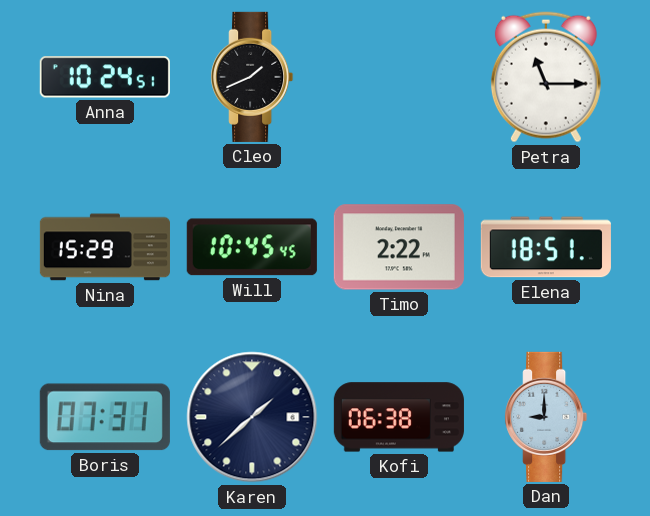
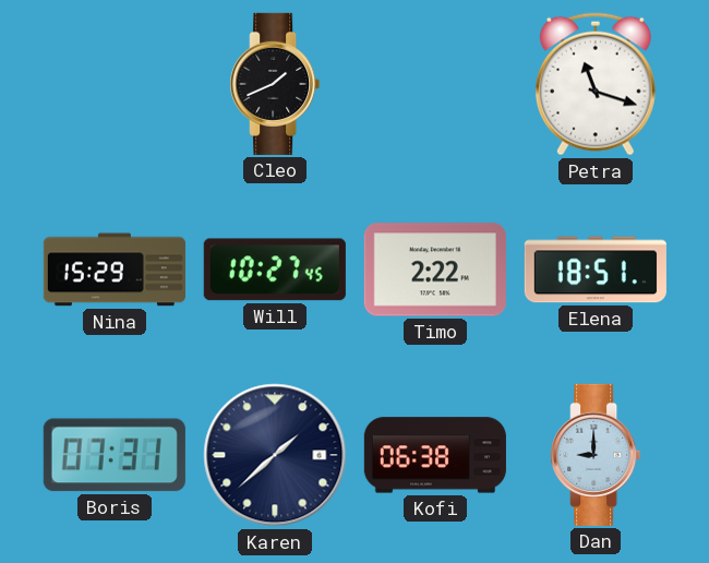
Anna: 10:24 -> none
Petra: 11:15 -> 11:18
Will: 10:45 -> 10:27
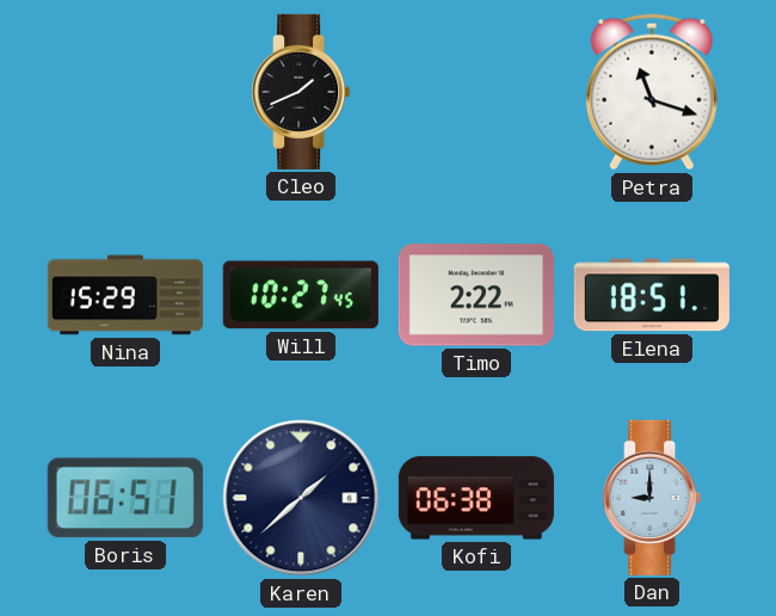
Boris: 07:31 -> 06:51
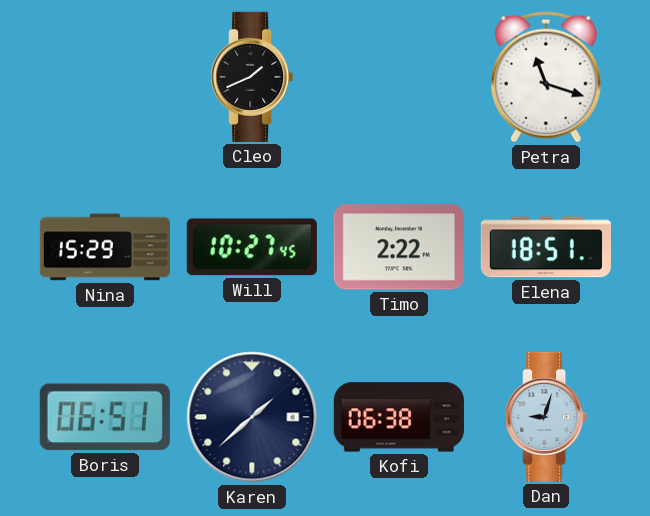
Dan: 9:00 -> 9:03
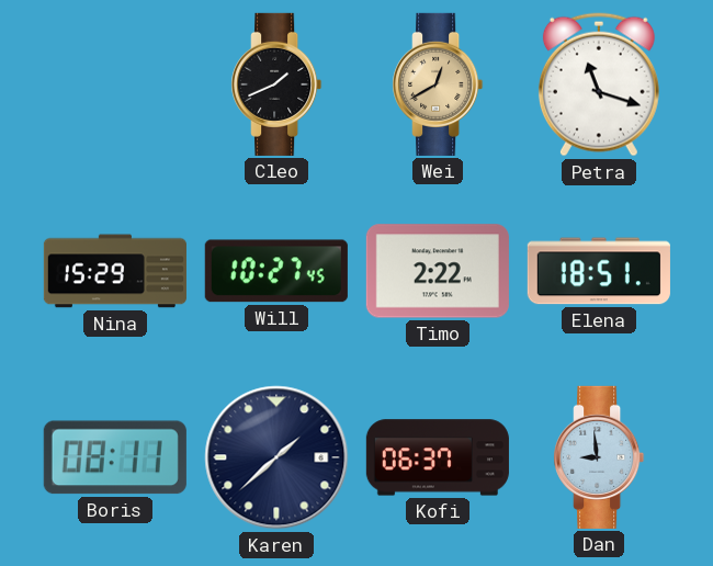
Wei: none -> 12:40
Boris: 06:51 -> 08:11
Kofi: 06:38 -> 06:37
Dan: 9:03 -> 8:59
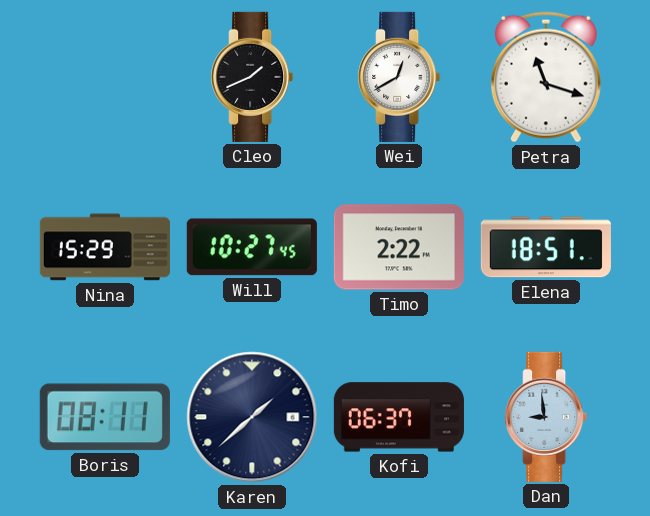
Wei dial: champagne -> white
